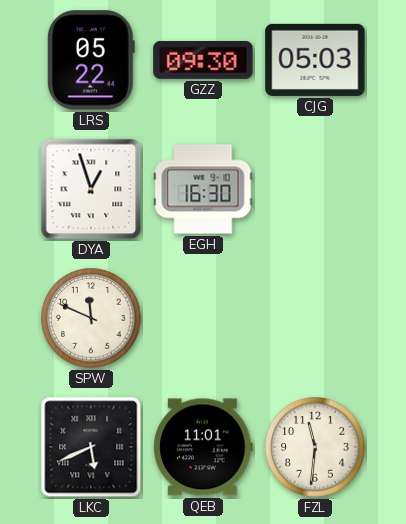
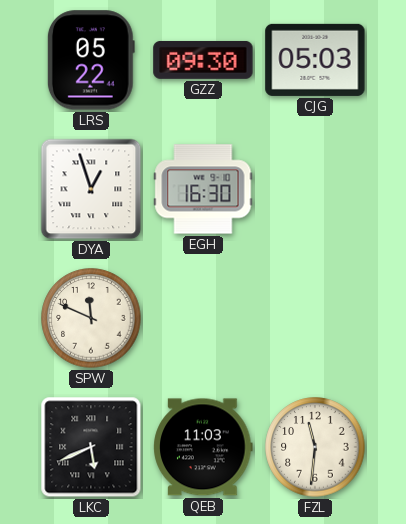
QEB: 11:01 -> 11:03
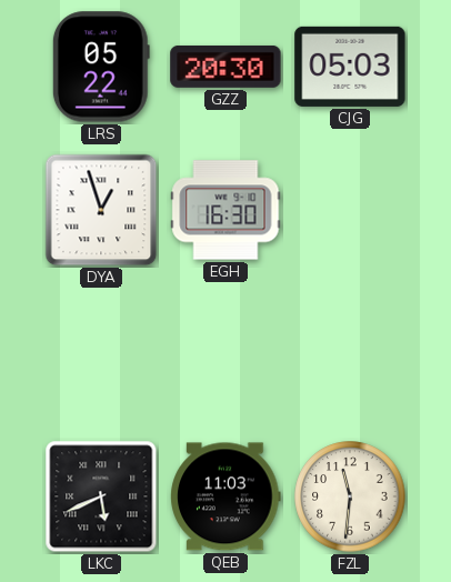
GZZ: 09:30 -> 20:30
SPW: 11:49 -> none
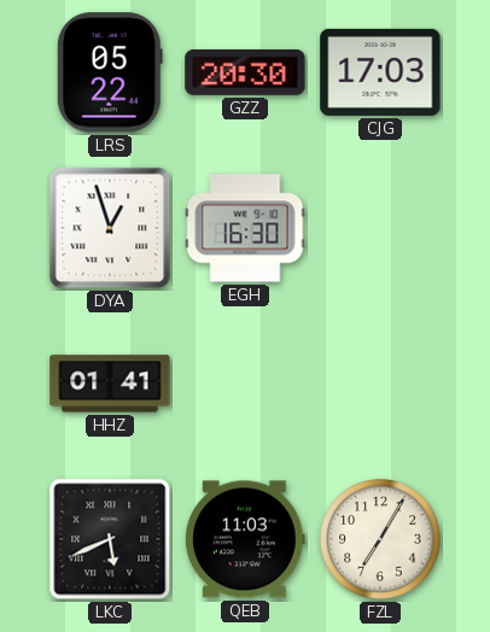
CJG: 05:03 -> 17:03
HHZ: none -> 01:41
FZL: 11:31 -> 7:05
